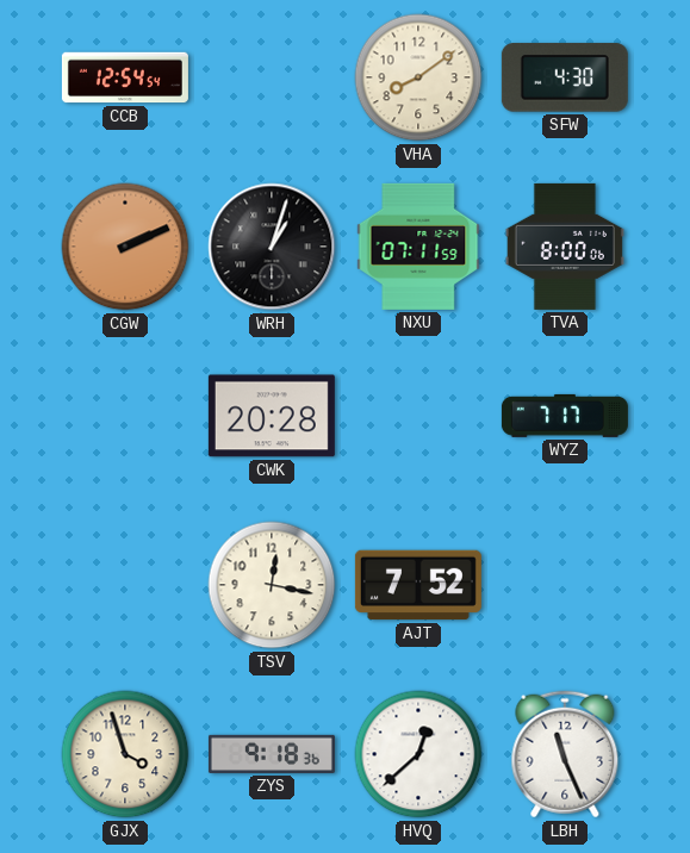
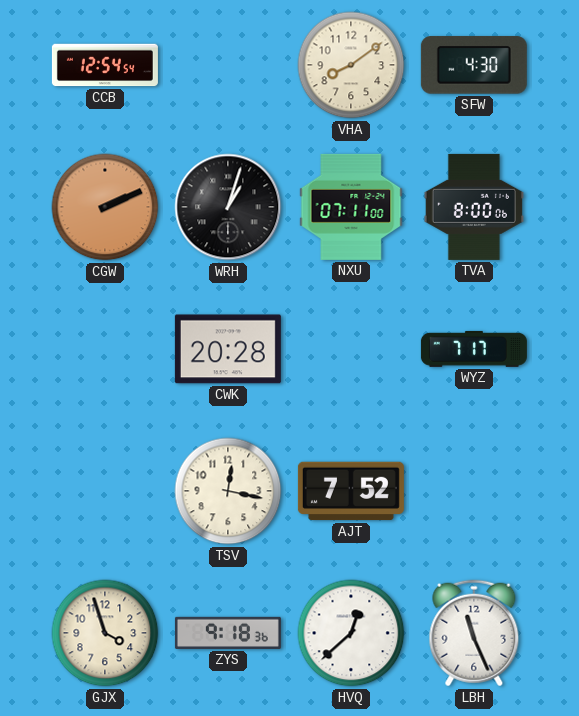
NXU: 07:11:59 -> 07:11:00
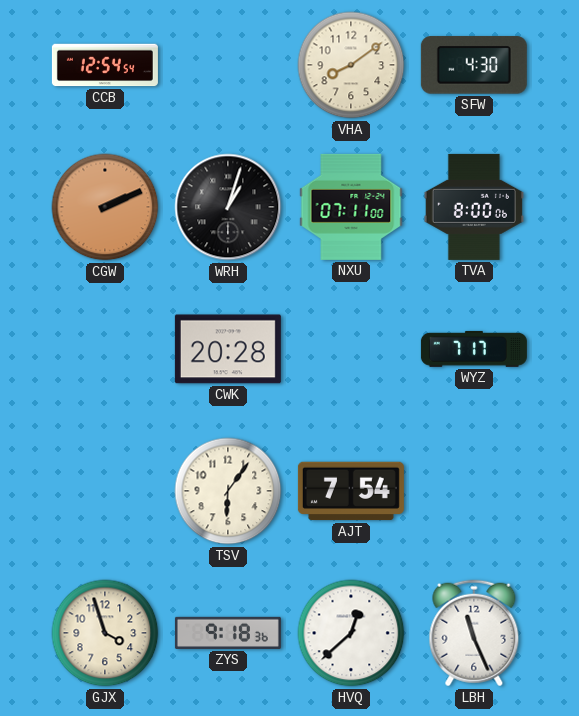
TSV: 12:17 -> 6:06
AJT: 7:52 -> 7:54
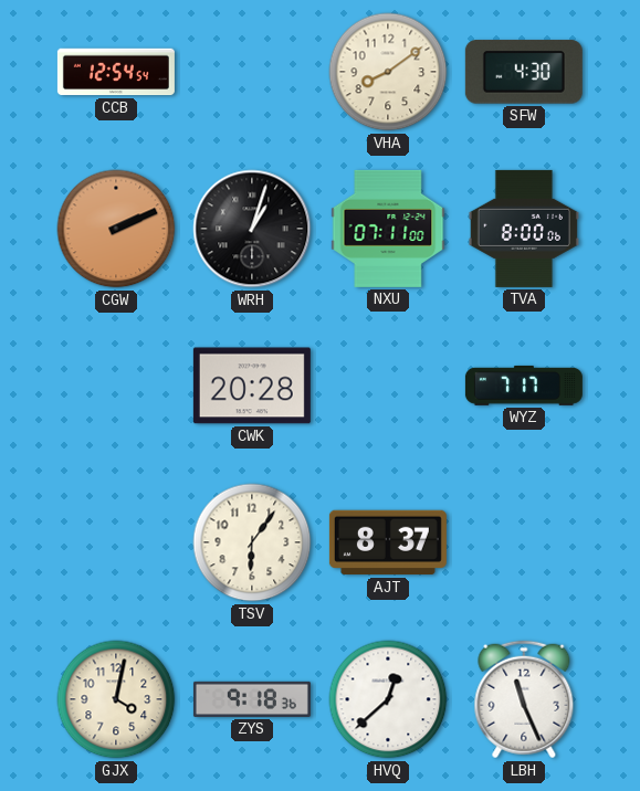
AJT: 7:54 -> 8:37
GJX: 3:57 -> 4:02
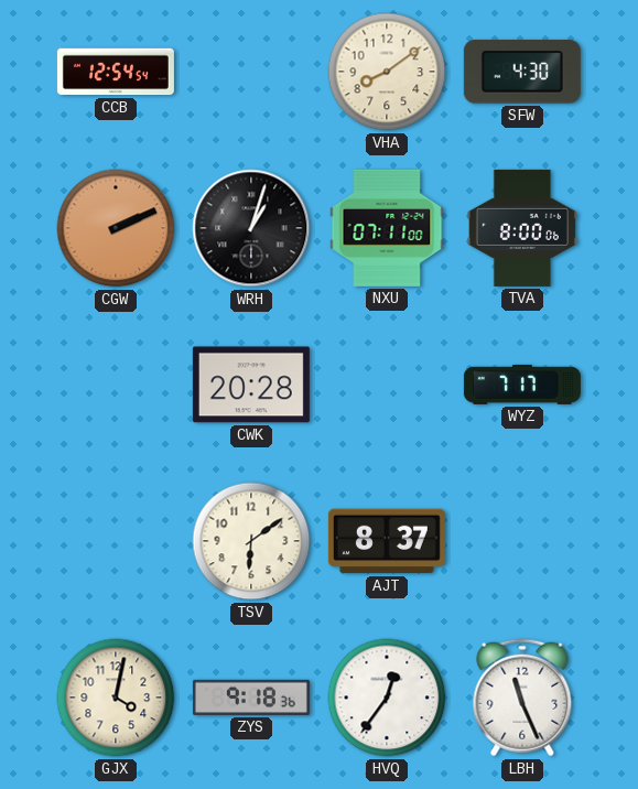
TSV: 6:06 -> 6:09
HVQ: 12:38 -> 12:36
